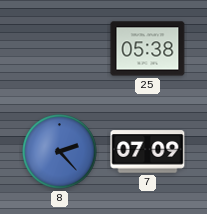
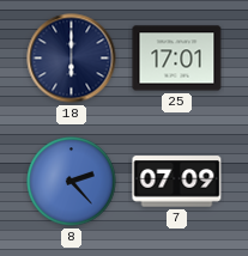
18: none -> 6:00
25: 05:38 -> 17:01
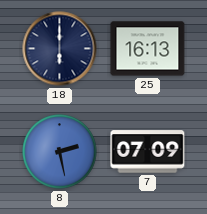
25: 17:01 -> 16:13
8: 2:23 -> 2:28
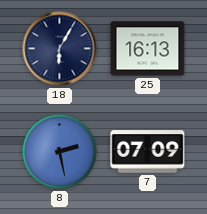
18: 6:00 -> 6:05
